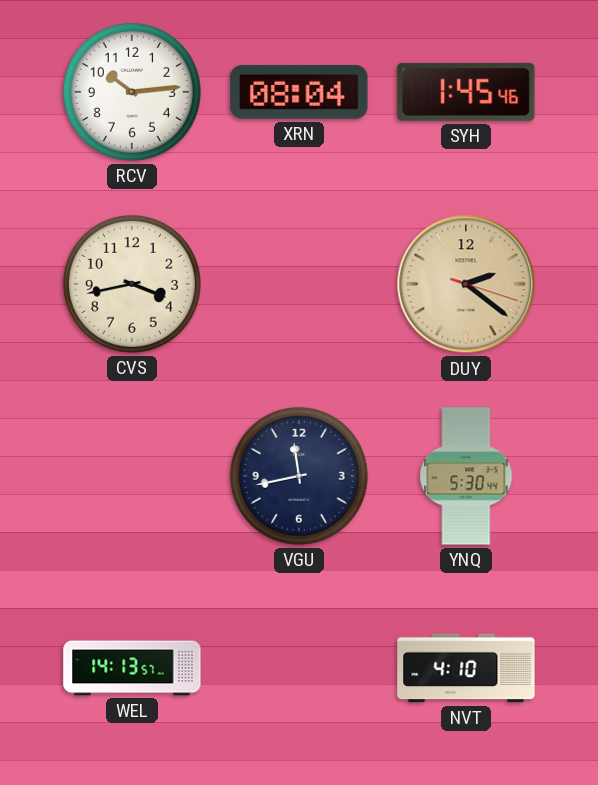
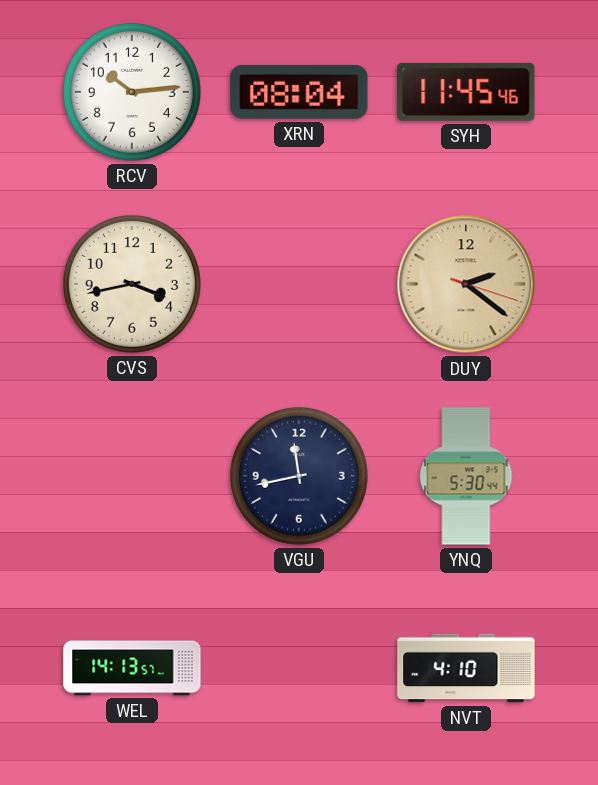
SYH: 1:45 -> 11:45
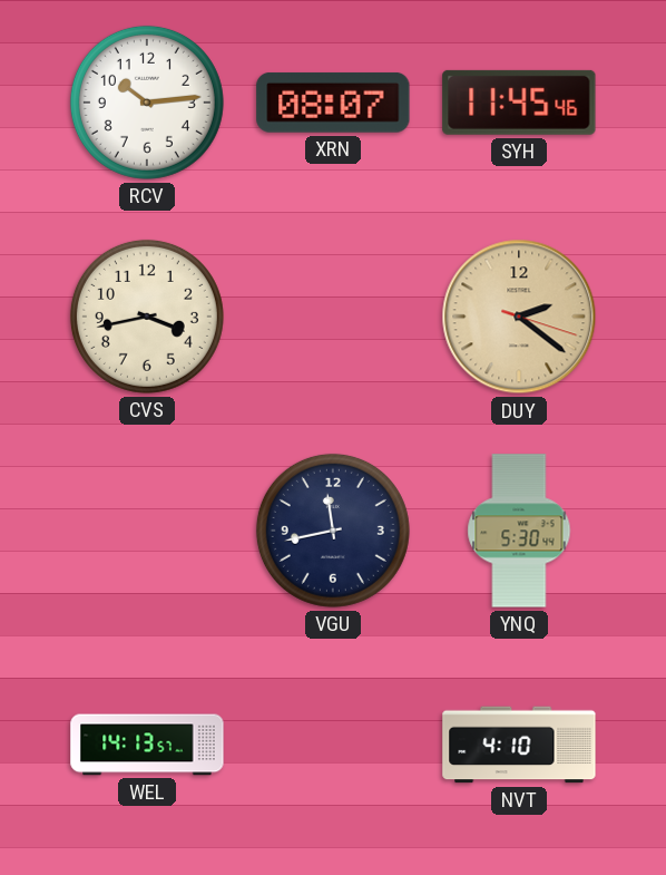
XRN: 08:04 -> 08:07
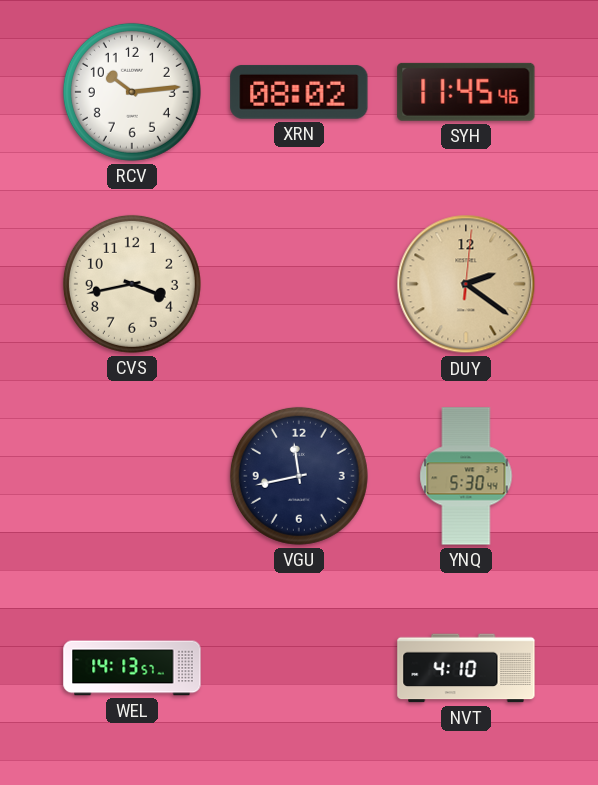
XRN: 08:07 -> 08:02
DUY: 2:21:18 -> 2:21:01
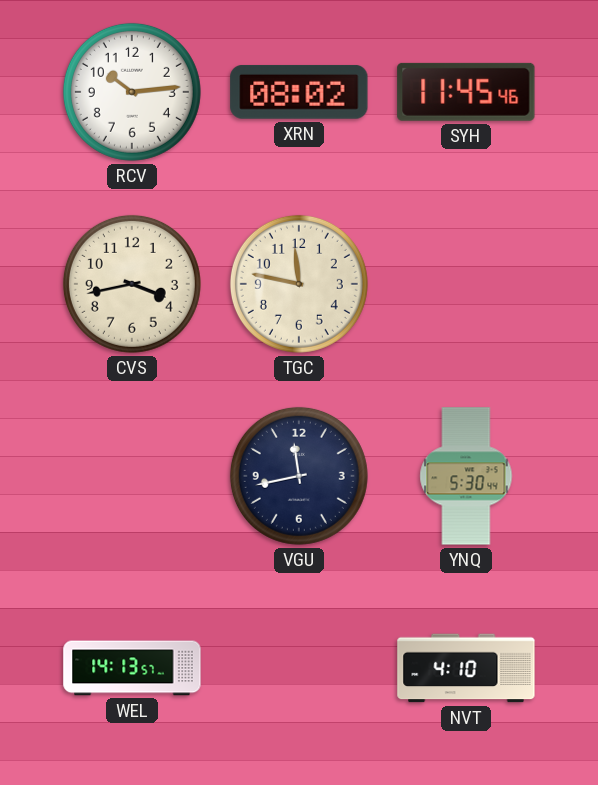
TGC: none -> 11:47
DUY: 2:21 -> none
